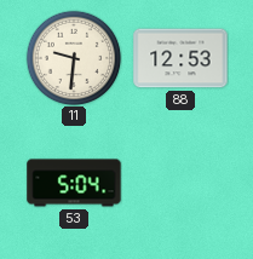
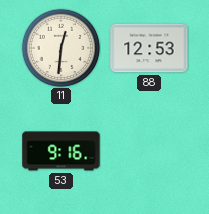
11: 9:31 -> 12:31
53: 5:04 -> 9:16
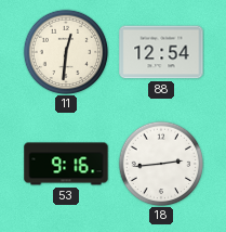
88: 12:53 -> 12:54
18: none -> 2:44
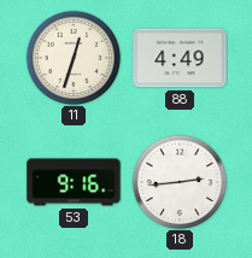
11: 12:31 -> 12:33
88: 12:54 -> 4:49
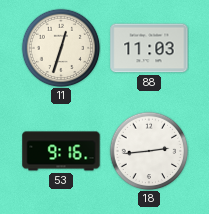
88: 4:49 -> 11:03
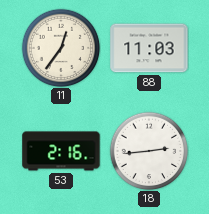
11: 12:33 -> 12:36
53: 9:16 -> 2:16
